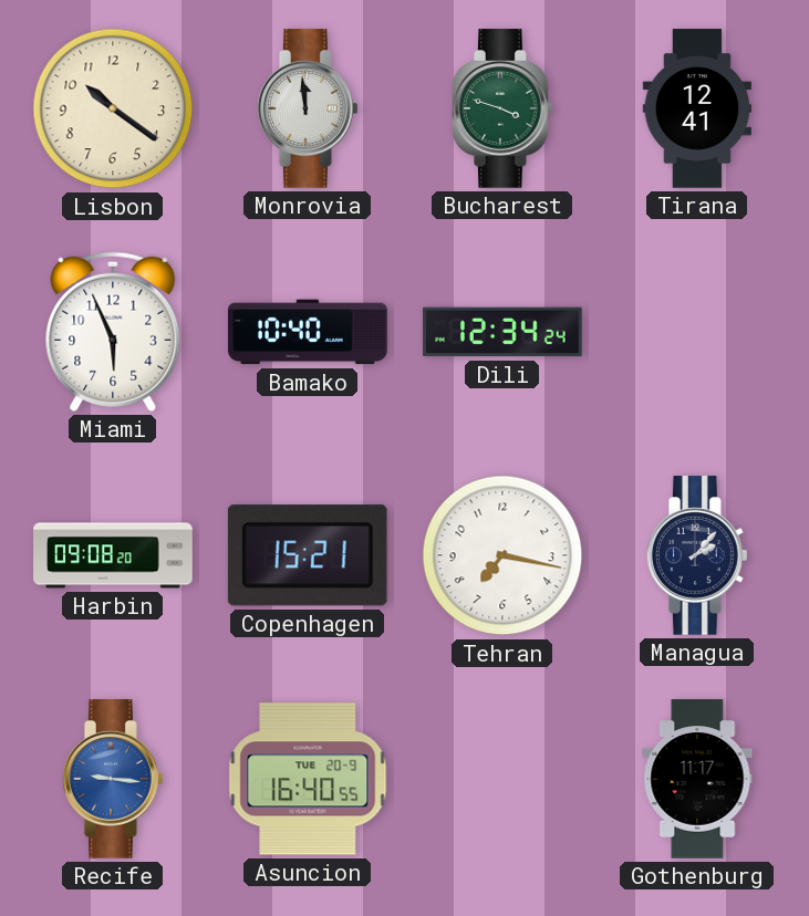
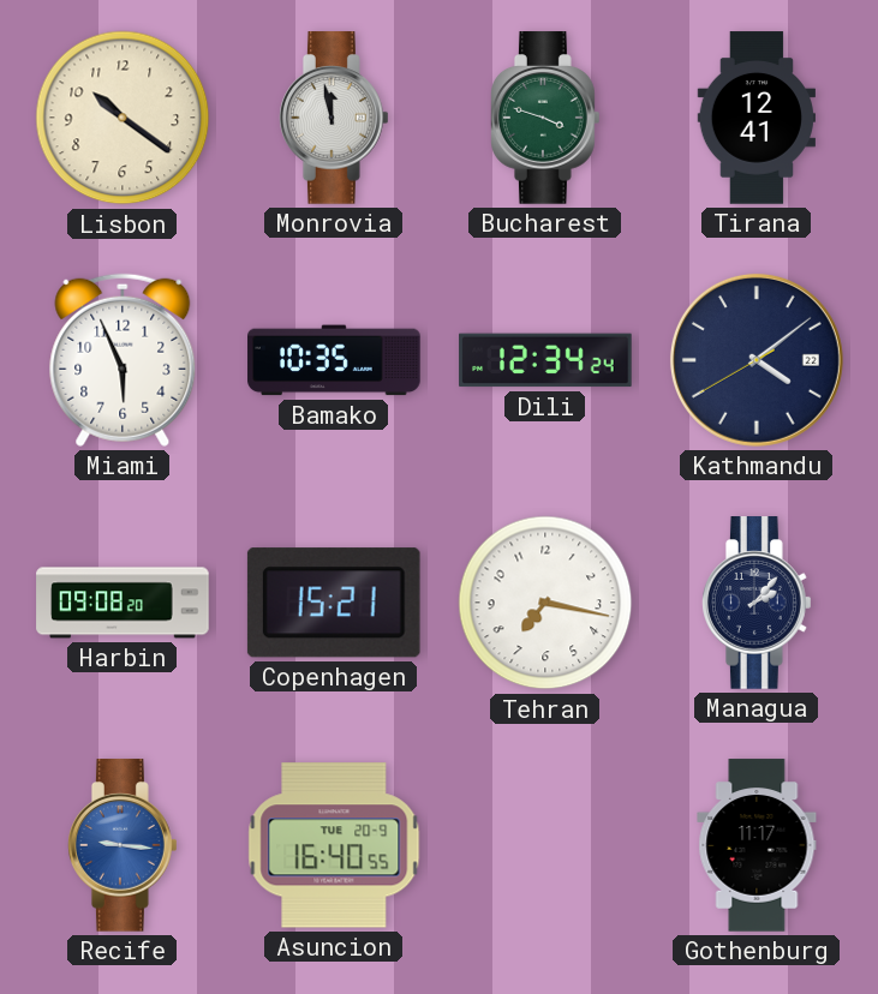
Monrovia: 11:59 -> 11:58
Bamako: 10:40 -> 10:35
Kathmandu: none -> 4:08
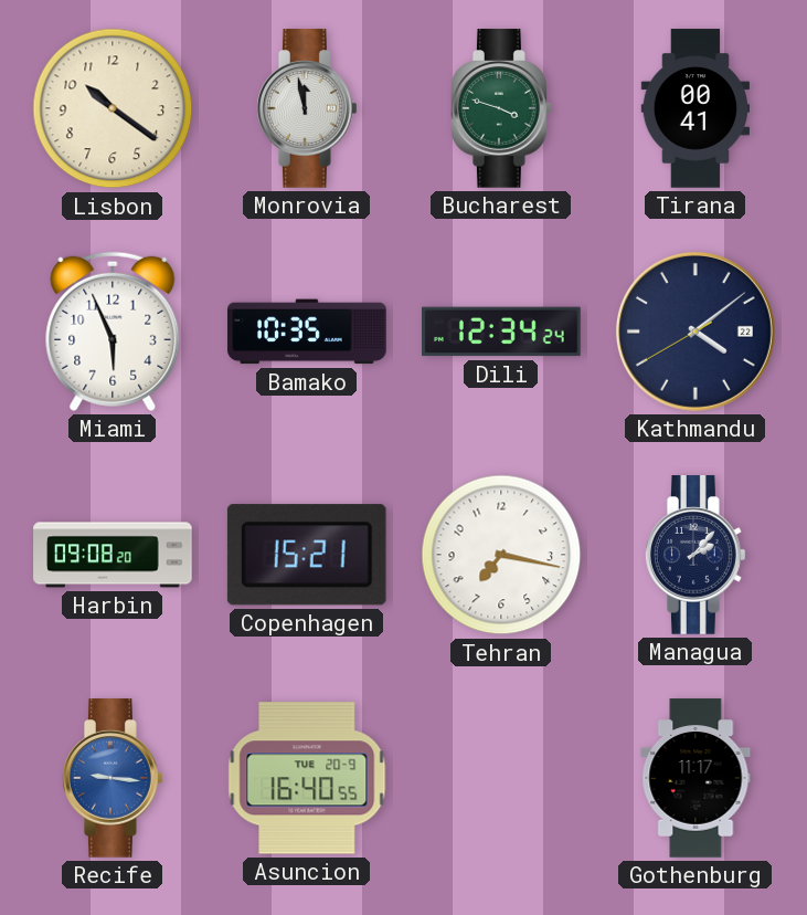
Tirana: 12:41 -> 00:41
